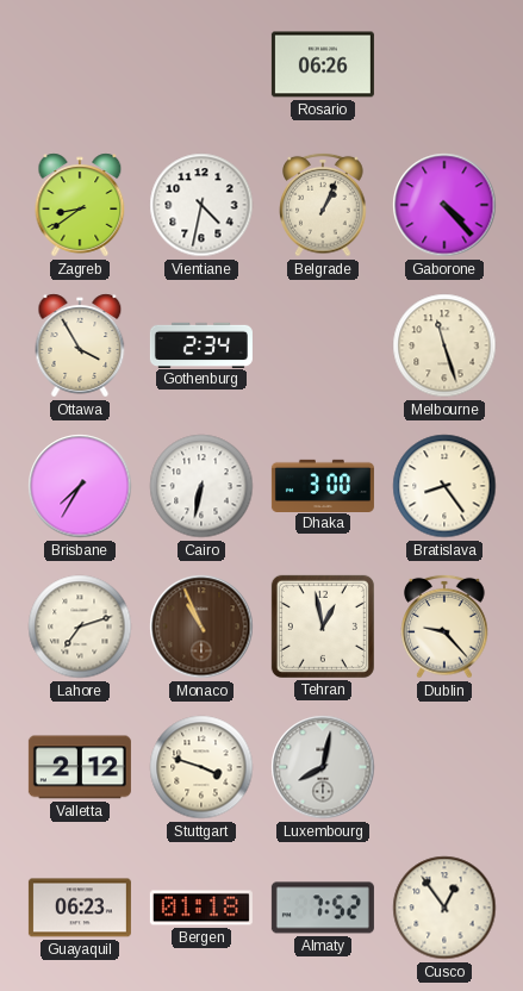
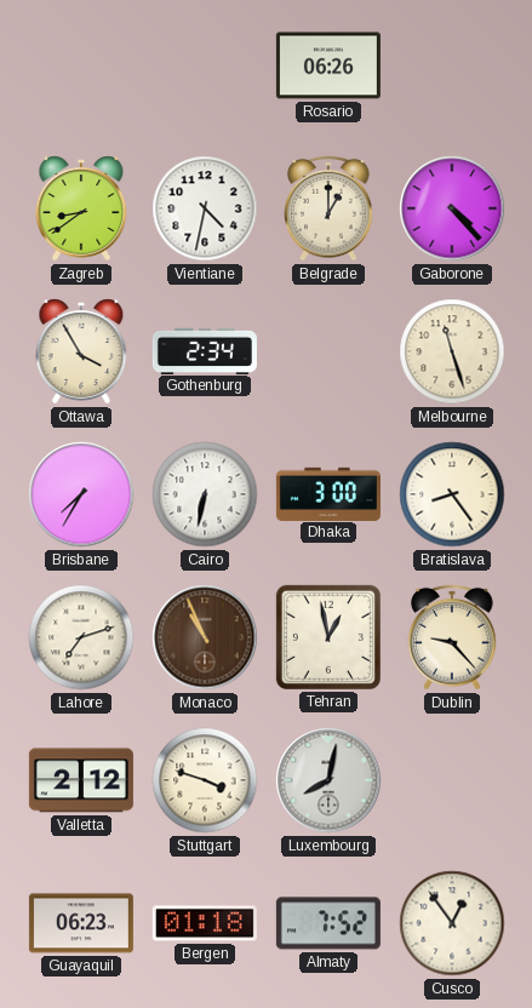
Belgrade: 1:04 -> 1:00
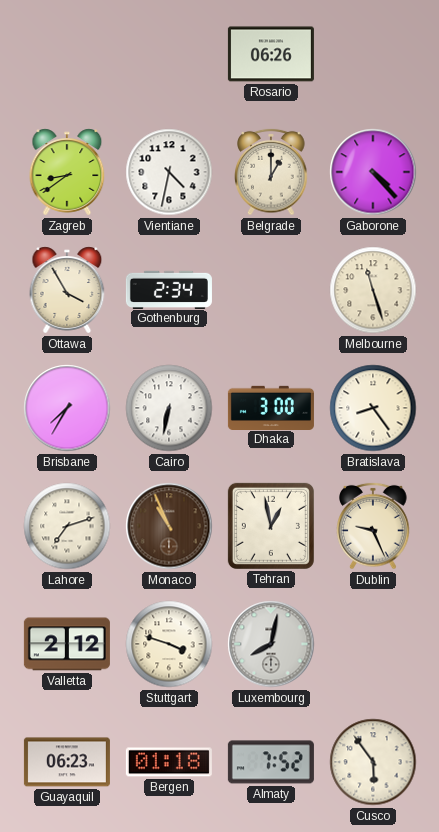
Dublin: 9:23 -> 9:26
Cusco: 12:54 -> 5:54
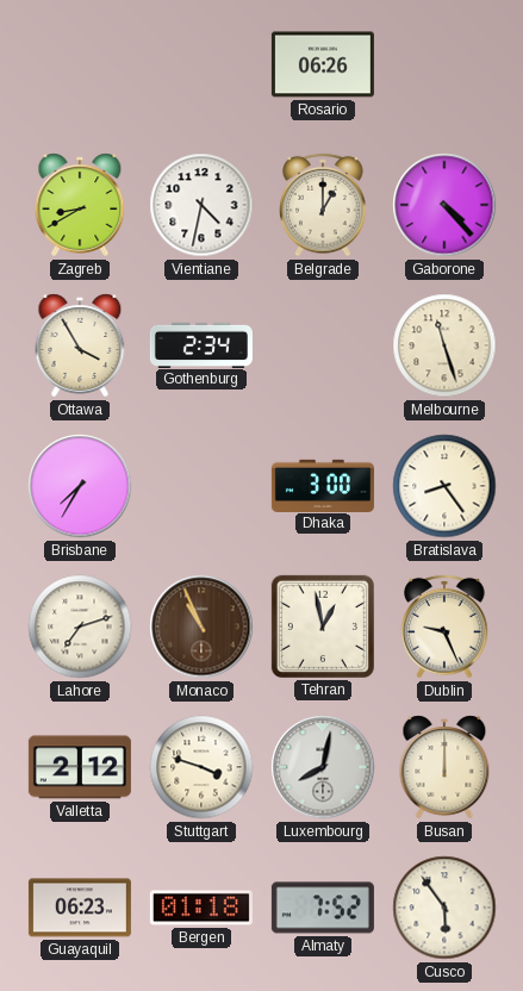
Zagreb: 8:39 -> 8:40
Cairo: 6:32 -> none
Busan: none -> 12:00
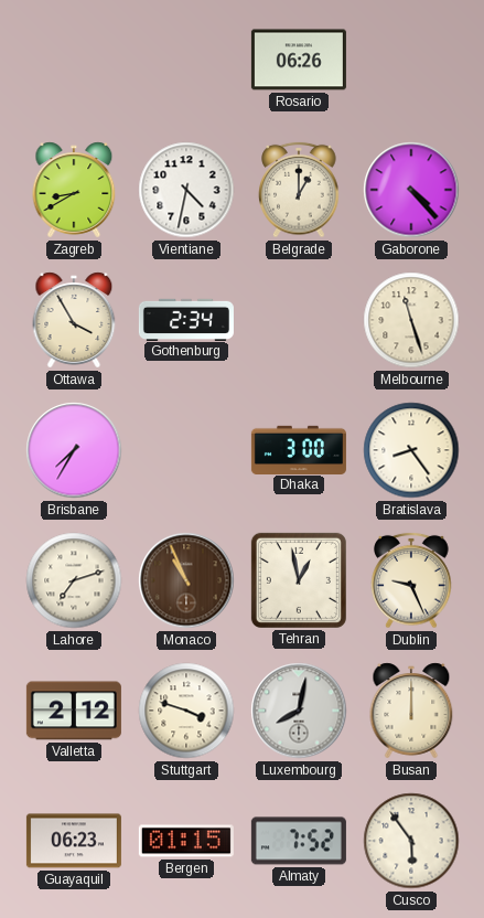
Bergen: 01:18 -> 01:15
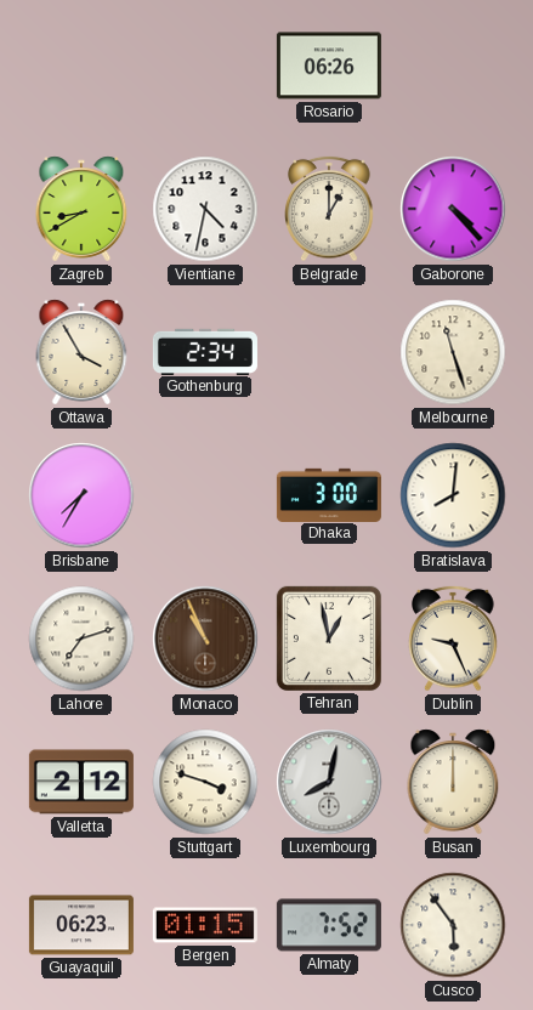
Bratislava: 8:24 -> 8:01
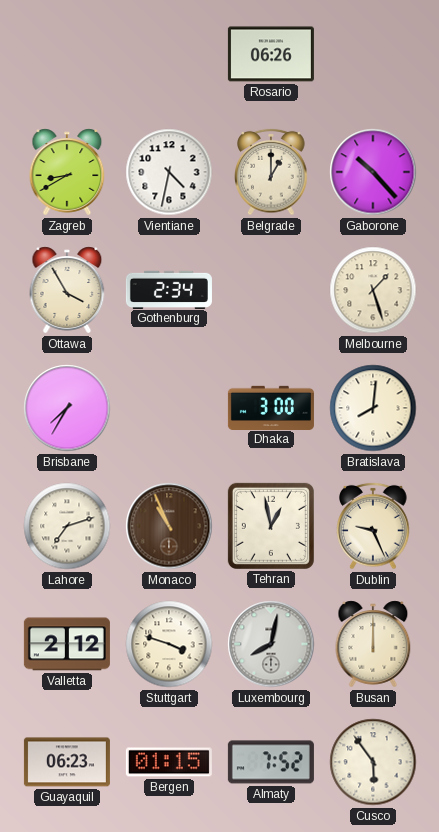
Gaborone: 4:23 -> 10:23
Melbourne: 11:27 -> 1:27
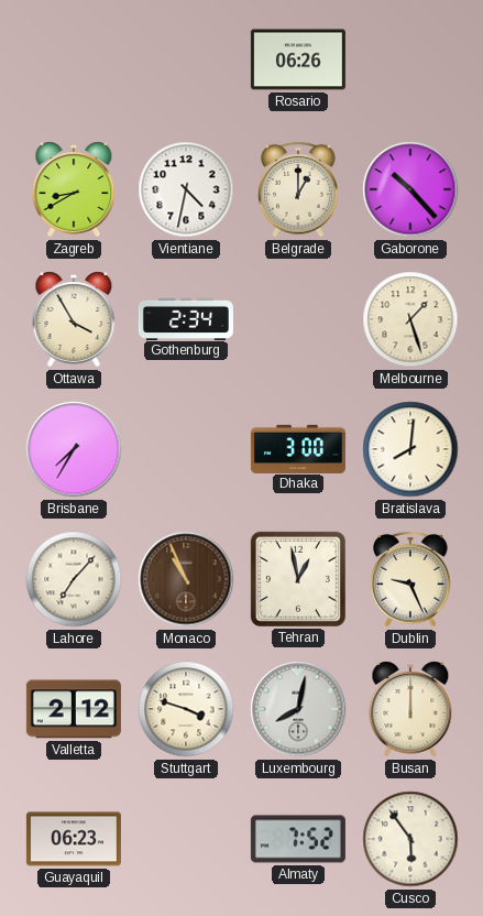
Lahore: 7:12 -> 7:07
Bergen: 01:15 -> none
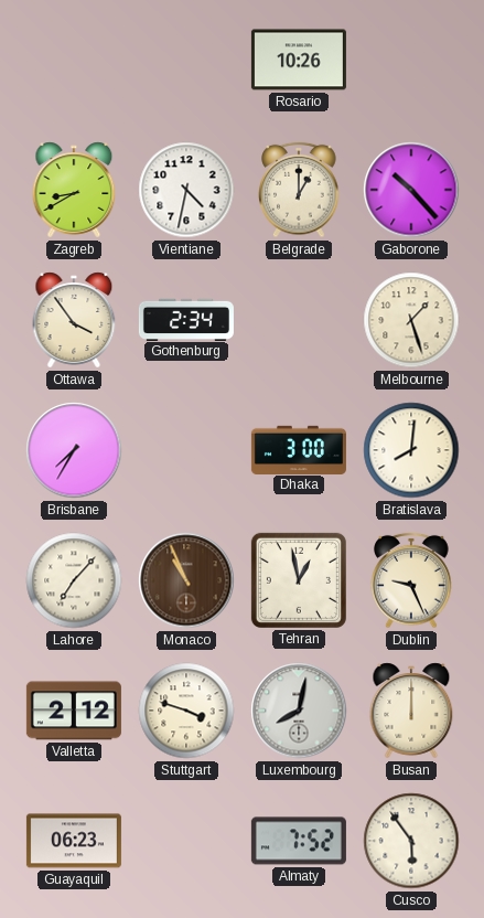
Rosario: 06:26 -> 10:26
Ottawa: 3:55 -> 3:54
